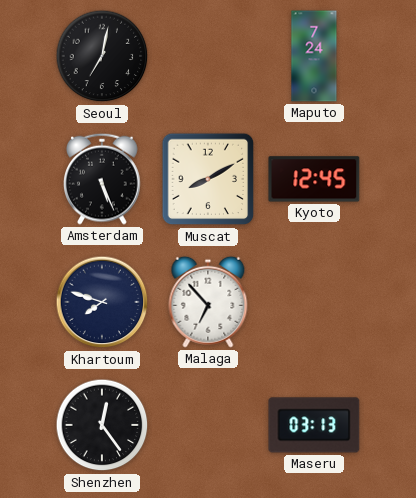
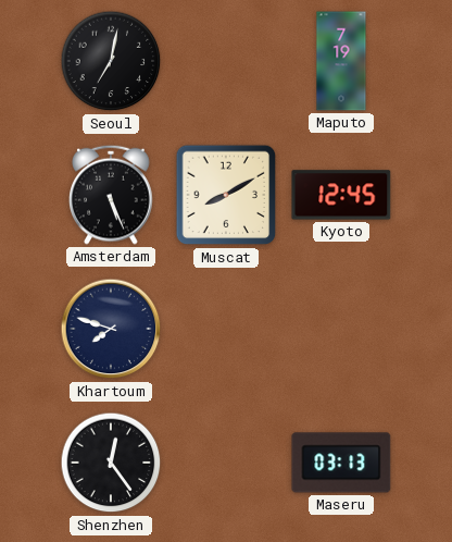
Maputo: 7:24 -> 7:19
Malaga: 6:53 -> none
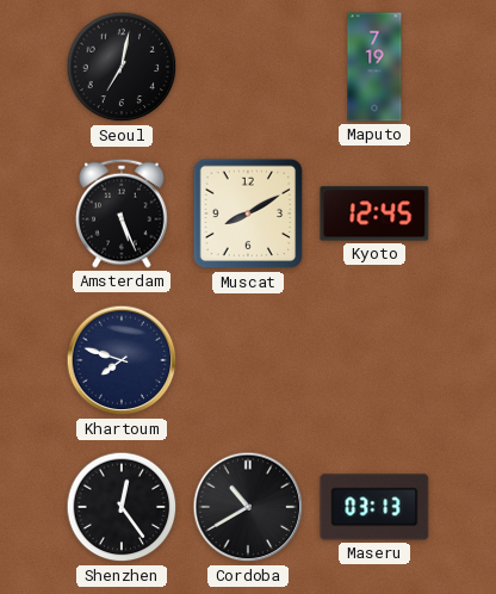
Cordoba: none -> 10:40
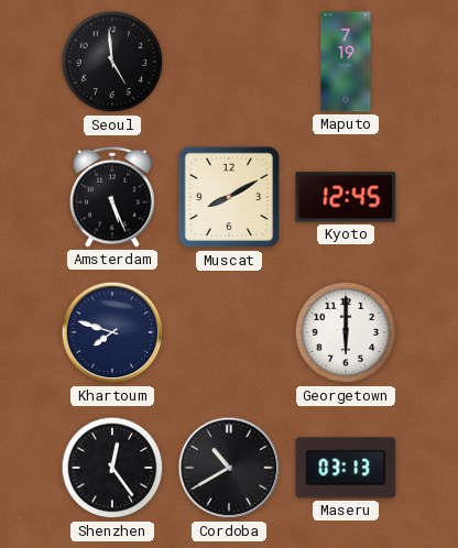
Seoul: 7:02 -> 4:59
Georgetown: none -> 6:00
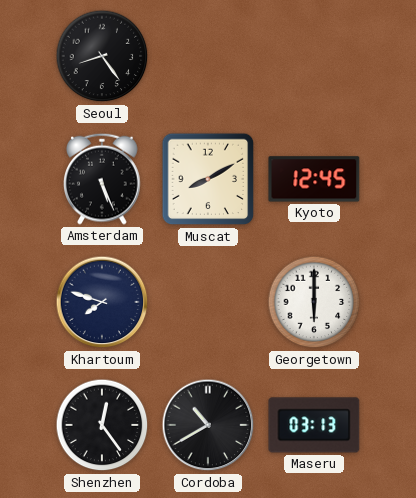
Seoul: 4:59 -> 8:24
Maputo: 7:19 -> none
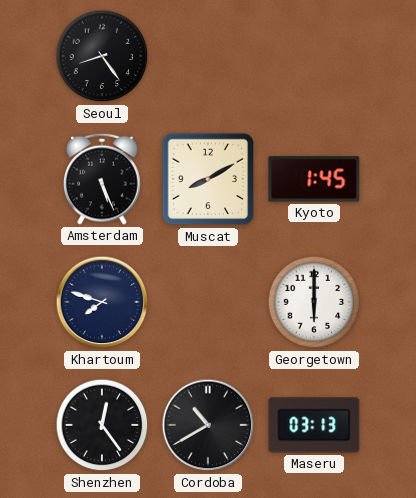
Kyoto: 12:45 -> 1:45
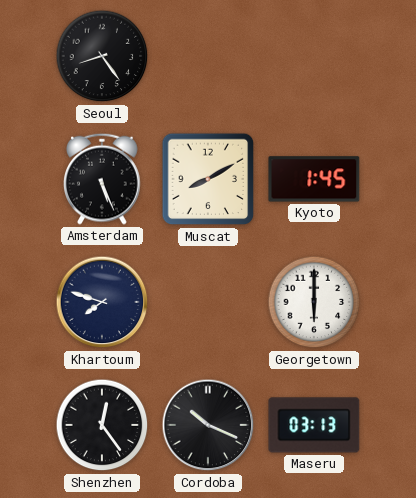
Cordoba: 10:40 -> 10:19
